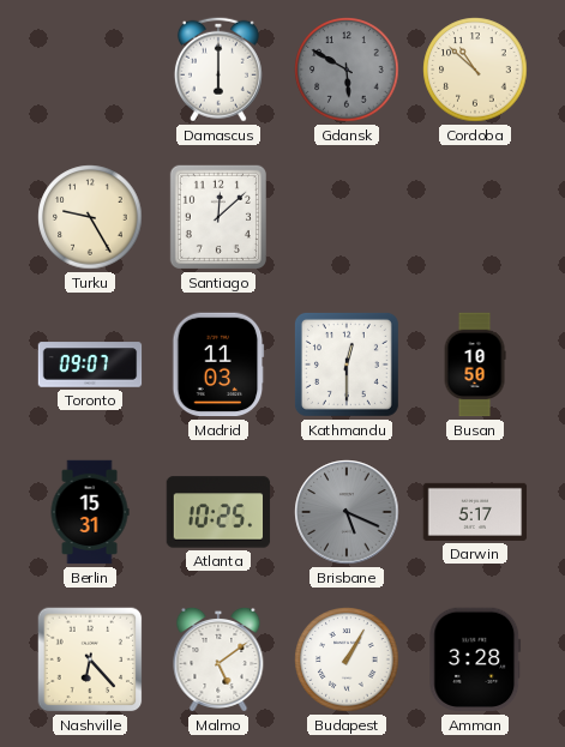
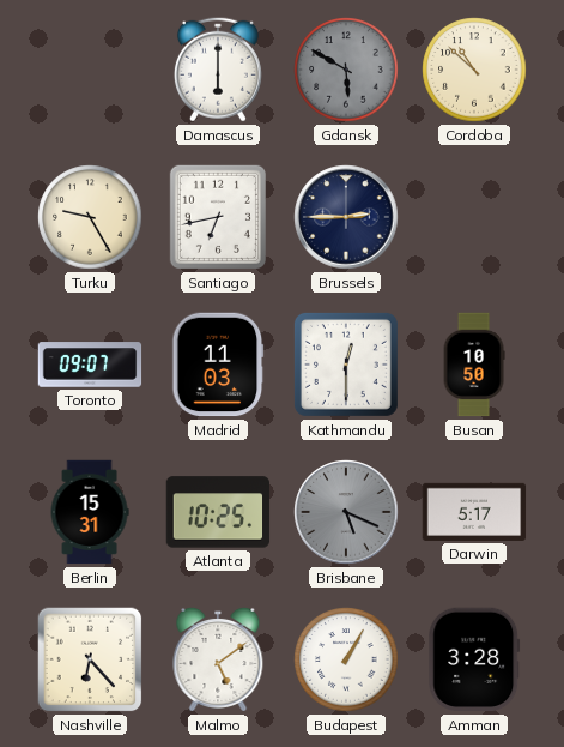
Santiago: 12:08 -> 6:43
Brussels: none -> 2:45
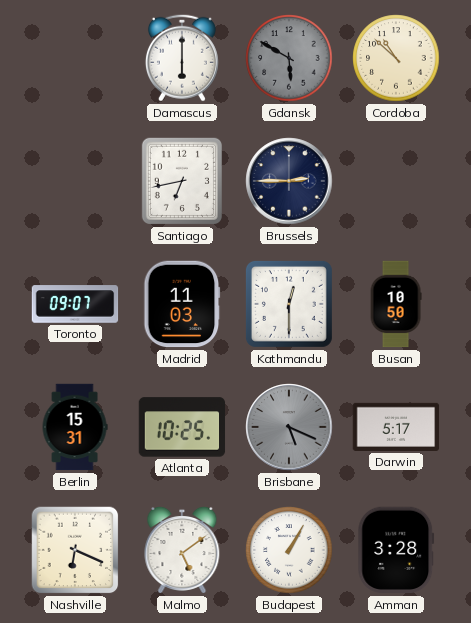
Turku: 9:25 -> none
Nashville: 6:23 -> 6:19
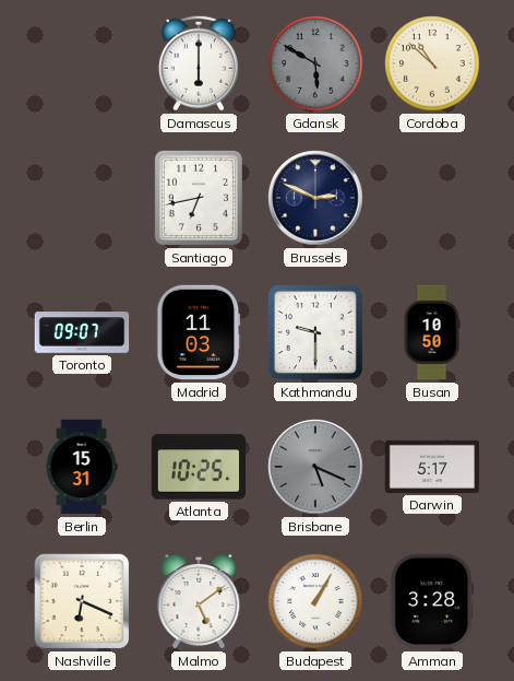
Brussels: 2:45 -> 2:49
Kathmandu: 12:30 -> 9:30
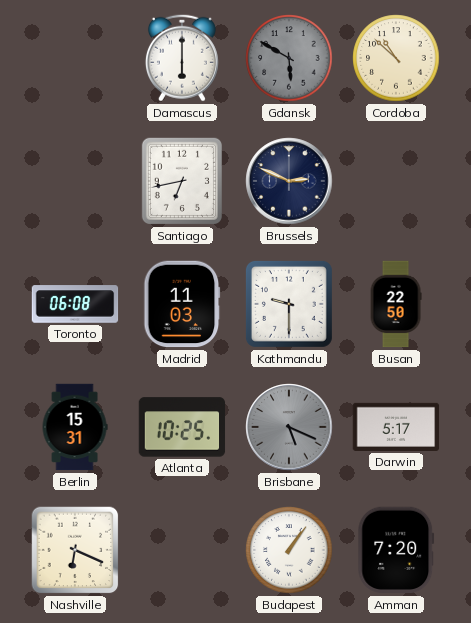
Toronto: 09:07 -> 06:08
Busan: 10:50 -> 22:50
Malmo: 5:09 -> none
Budapest: 1:05 -> 1:06
Amman: 3:28 -> 7:20
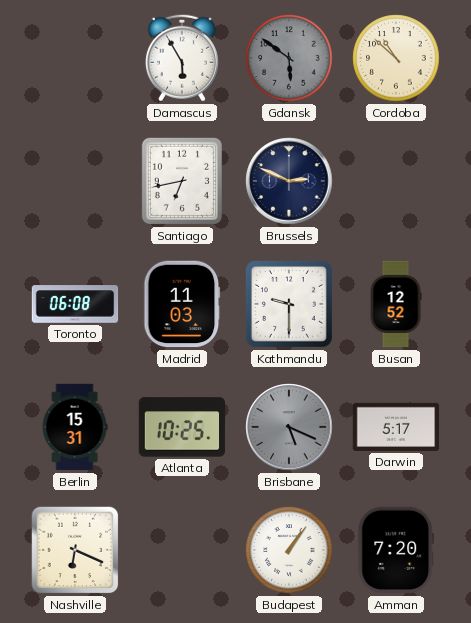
Damascus: 6:00 -> 5:55
Gdansk: 5:50 -> 5:51
Busan: 22:50 -> 12:52
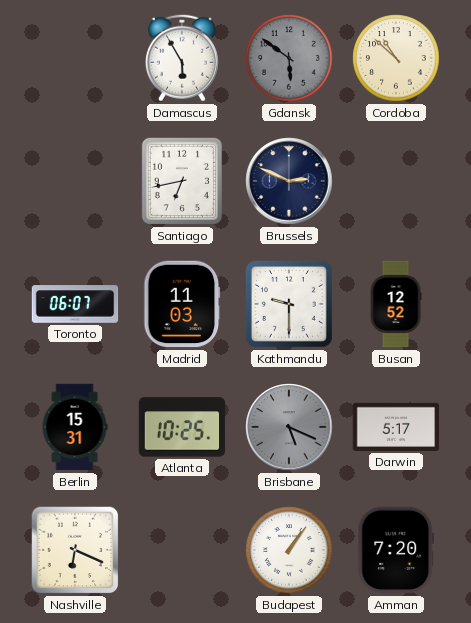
Toronto: 06:08 -> 06:07
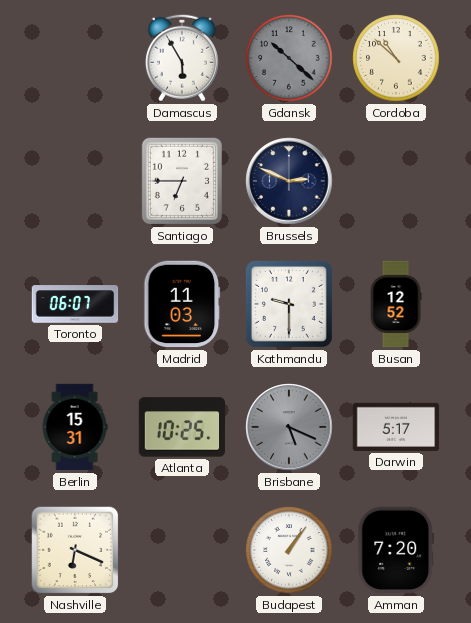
Gdansk: 5:51 -> 10:22
Santiago: 6:43 -> 6:45
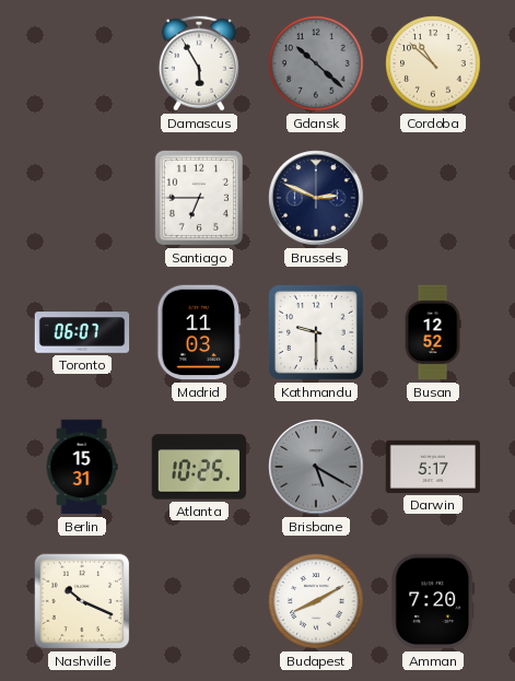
Brisbane: 5:19 -> 5:20
Nashville: 6:19 -> 10:19
Budapest: 1:06 -> 8:10
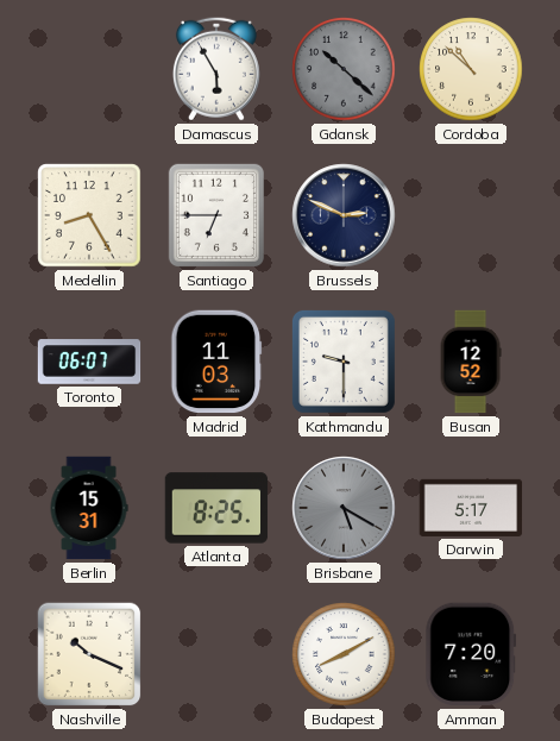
Medellin: none -> 8:25
Atlanta: 10:25 -> 8:25
